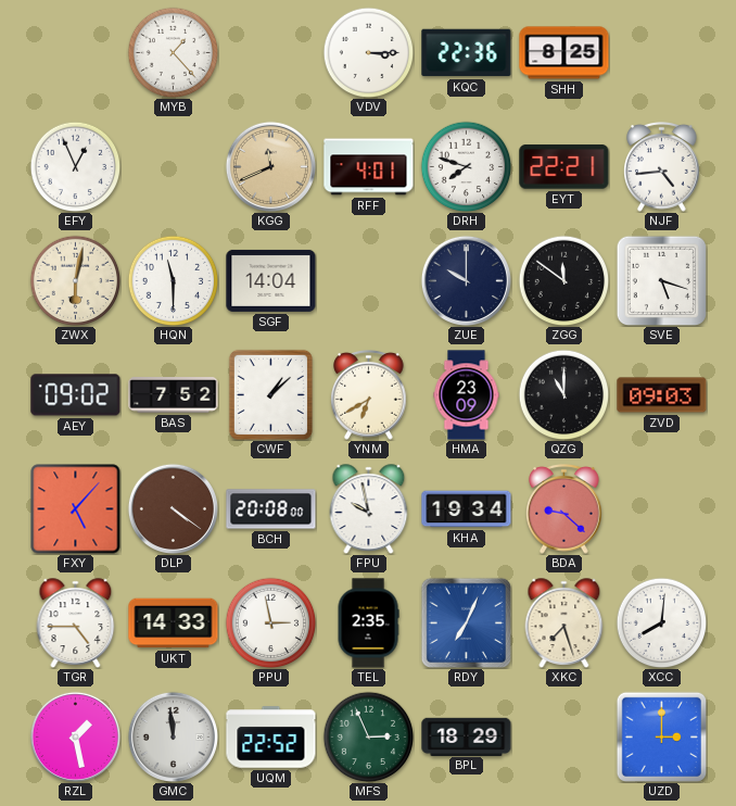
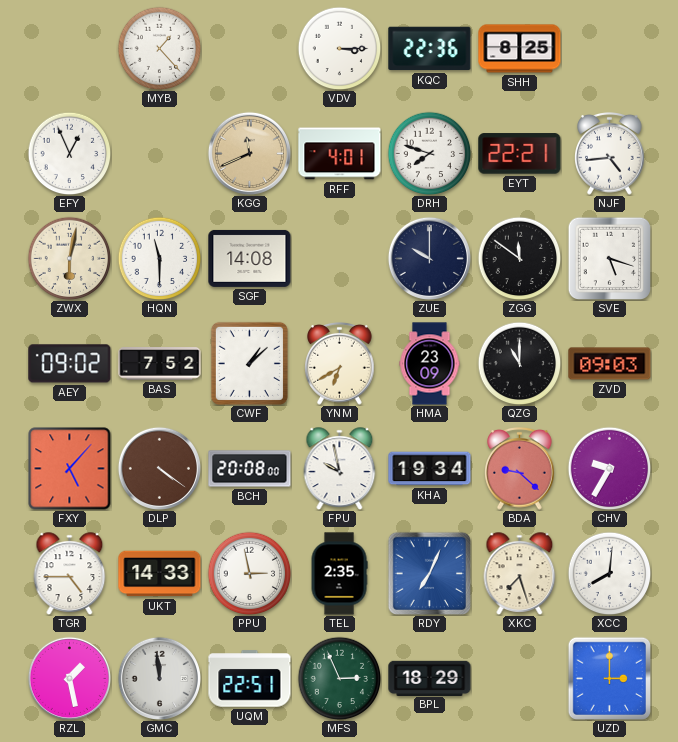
SGF: 14:04 -> 14:08
CHV: none -> 9:35
UQM: 22:52 -> 22:51
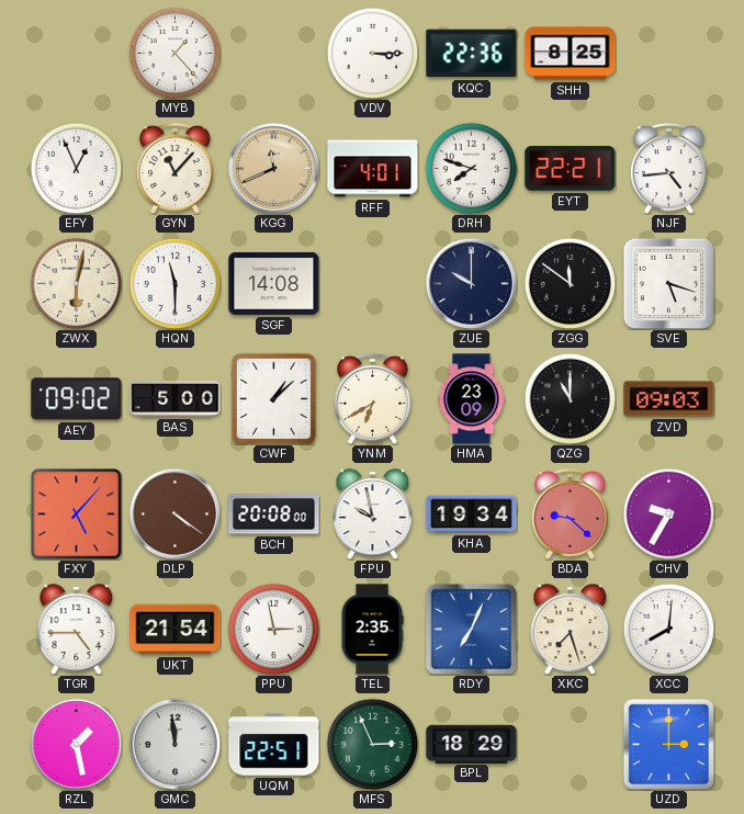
GYN: none -> 11:07
BAS: 7:52 -> 5:00
UKT: 14:33 -> 21:54
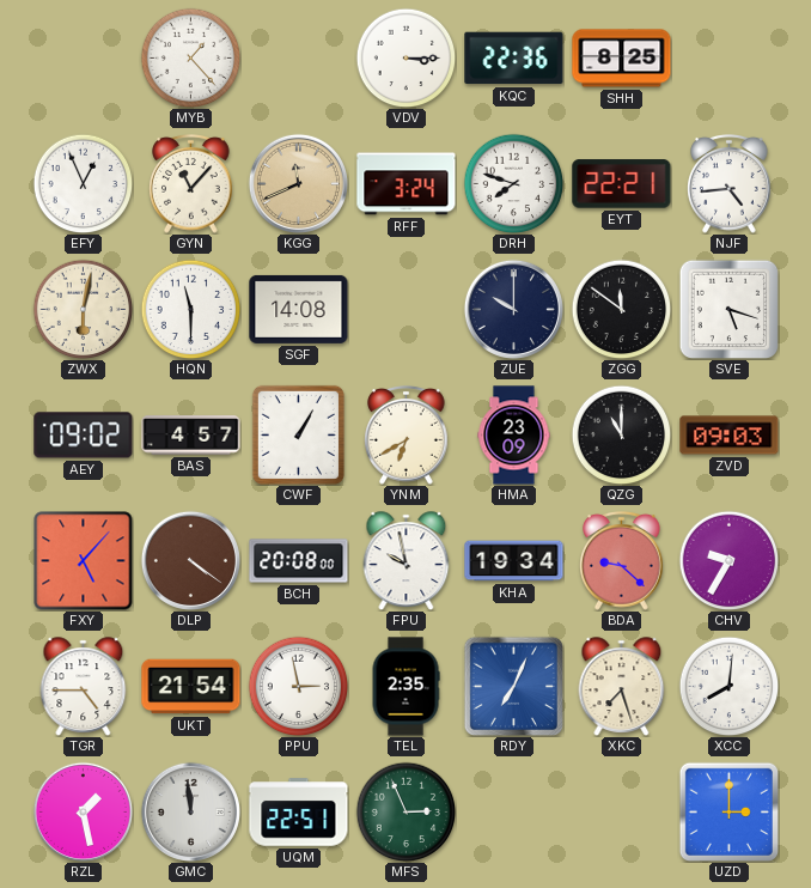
RFF: 4:01 -> 3:24
BAS: 5:00 -> 4:57
CWF: 1:08 -> 1:05
BPL: 18:29 -> none
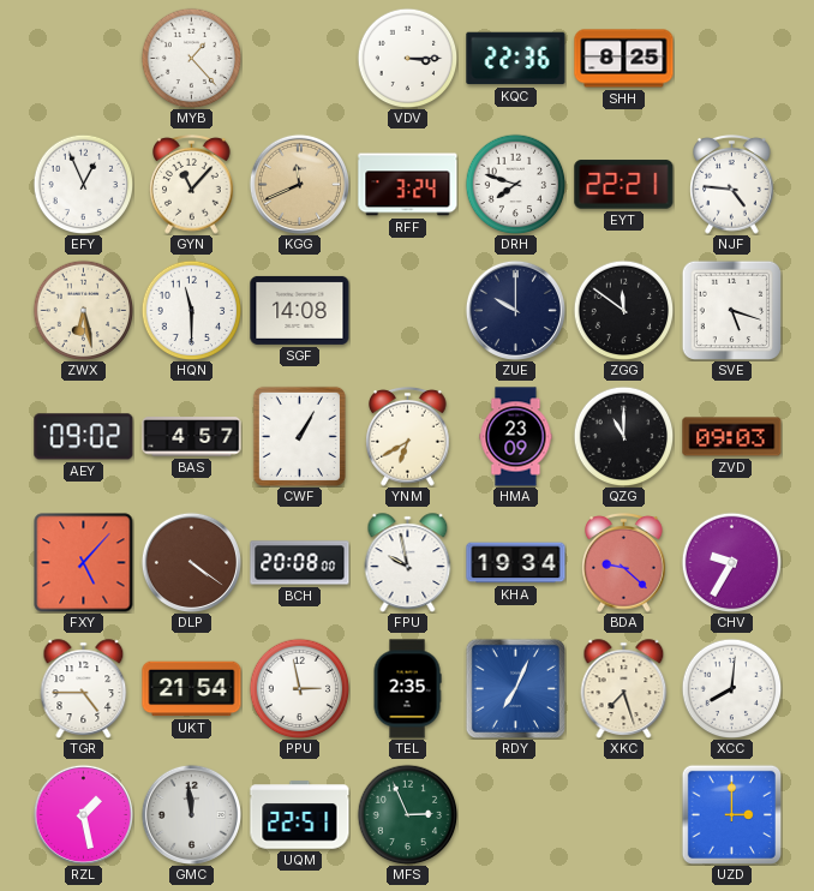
NJF: 4:44 -> 4:46
ZWX: 6:02 -> 6:28
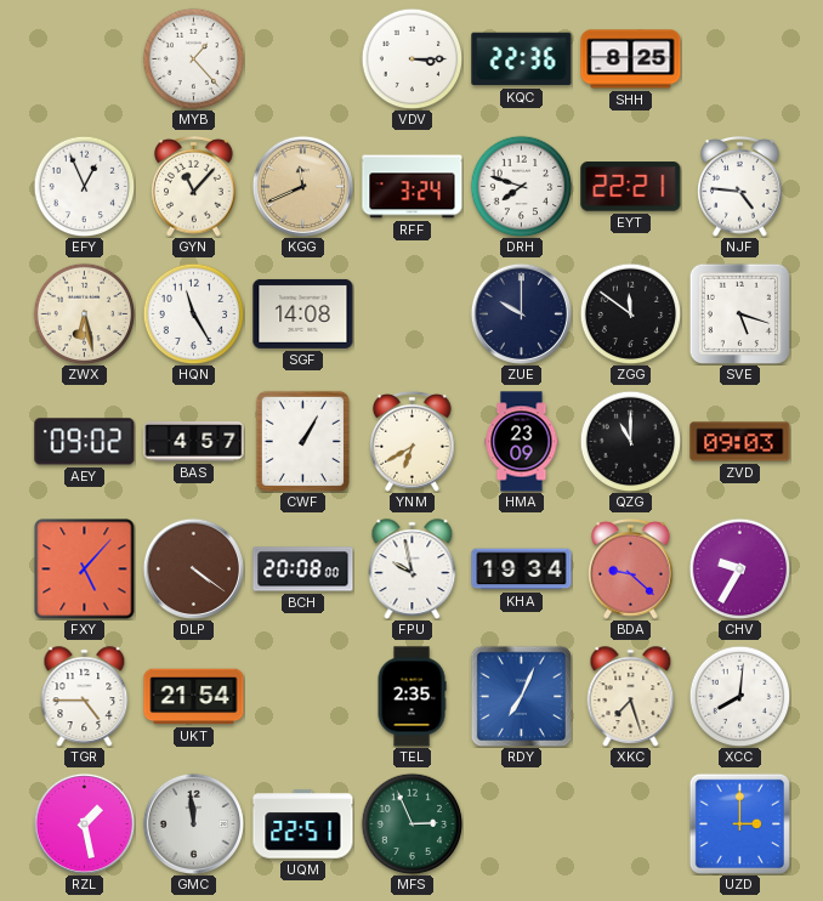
HQN: 11:30 -> 11:25
PPU: 2:58 -> none
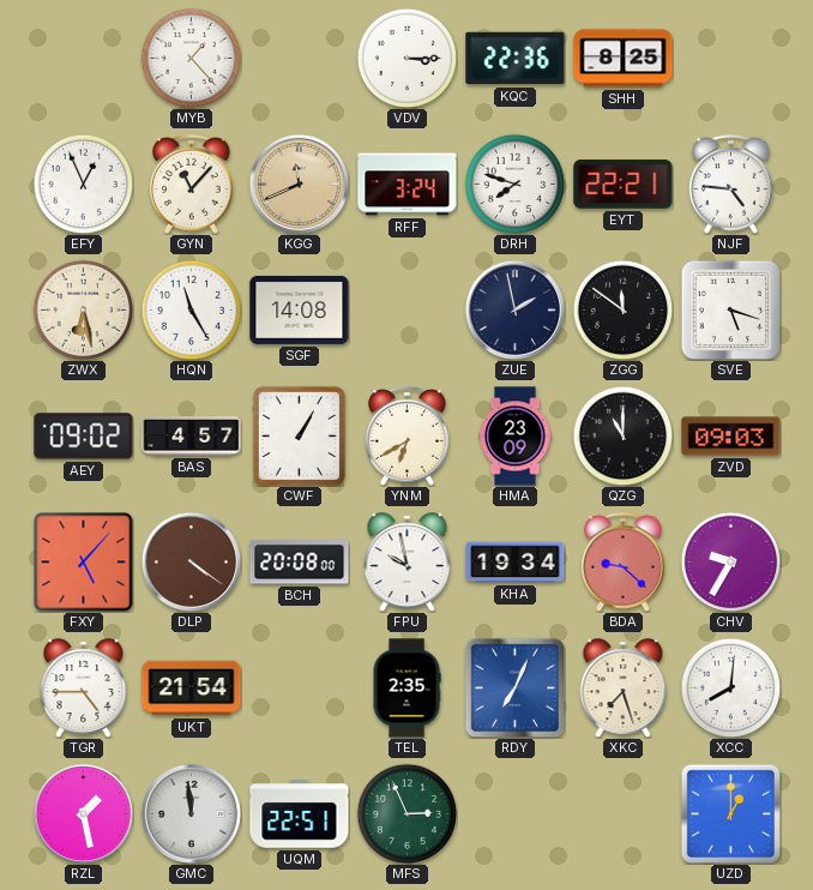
ZUE: 10:00 -> 1:58
UZD: 3:00 -> 1:00
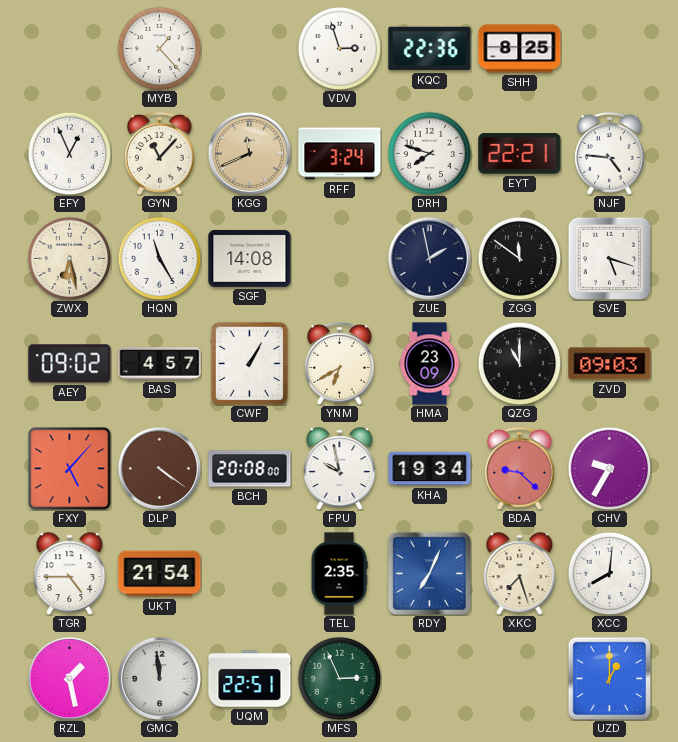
VDV: 3:15 -> 2:57
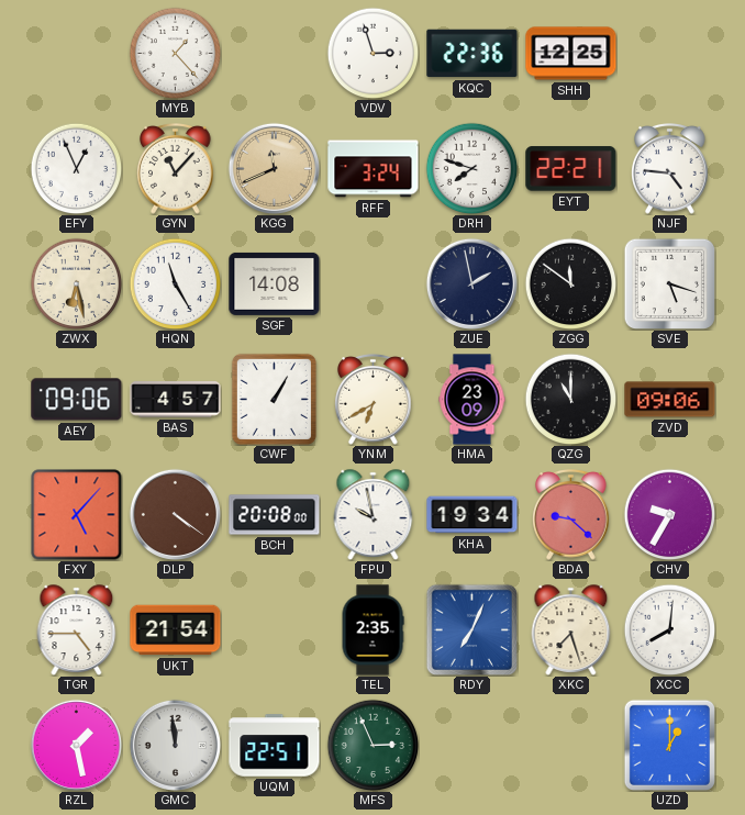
SHH: 8:25 -> 12:25
AEY: 09:02 -> 09:06
ZVD: 09:03 -> 09:06
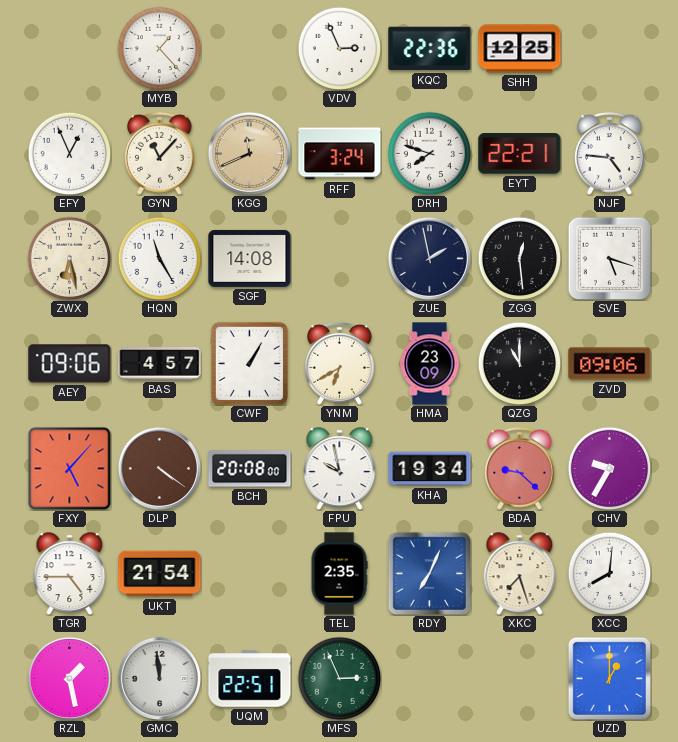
VDV: 2:57 -> 2:56
ZGG: 11:51 -> 12:29
